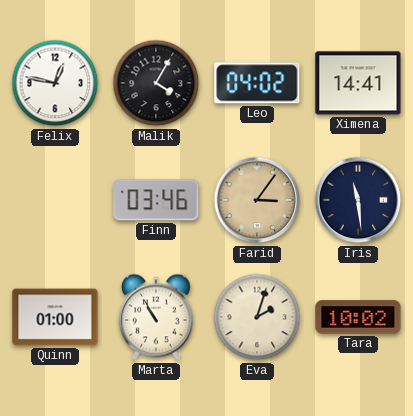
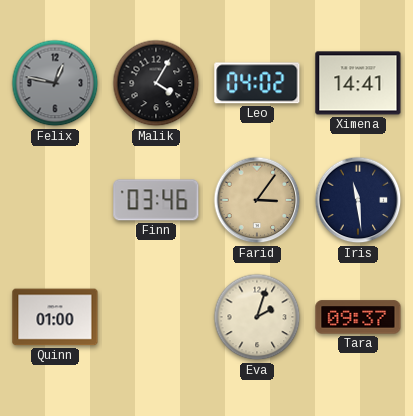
Felix dial: white -> grey
Marta: 10:55 -> none
Tara: 10:02 -> 09:37
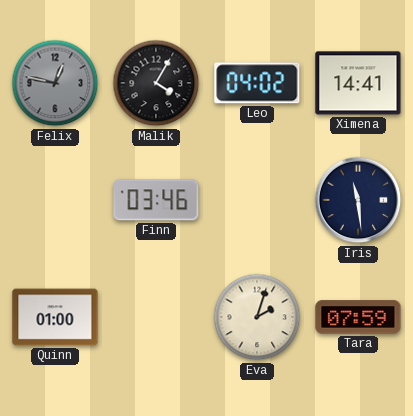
Farid: 3:06 -> none
Tara: 09:37 -> 07:59
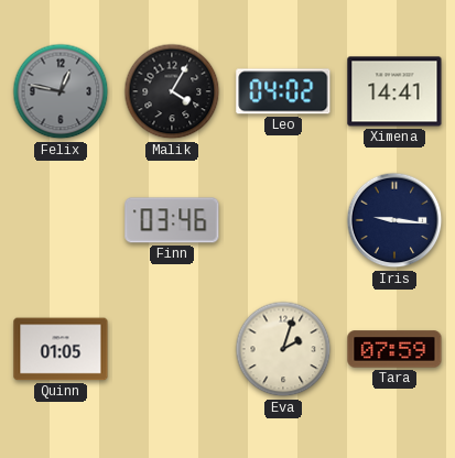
Iris: 11:29 -> 9:16
Quinn: 01:00 -> 01:05
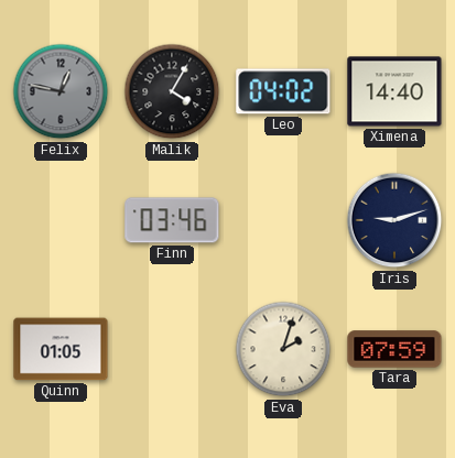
Ximena: 14:41 -> 14:40
Iris: 9:16 -> 9:12
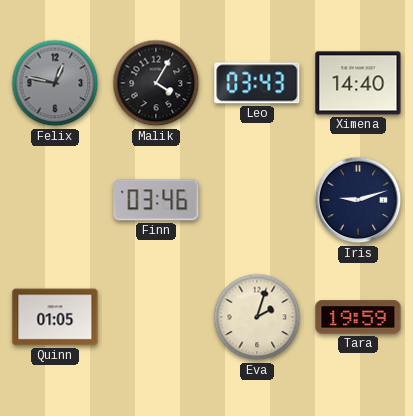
Leo: 04:02 -> 03:43
Tara: 07:59 -> 19:59
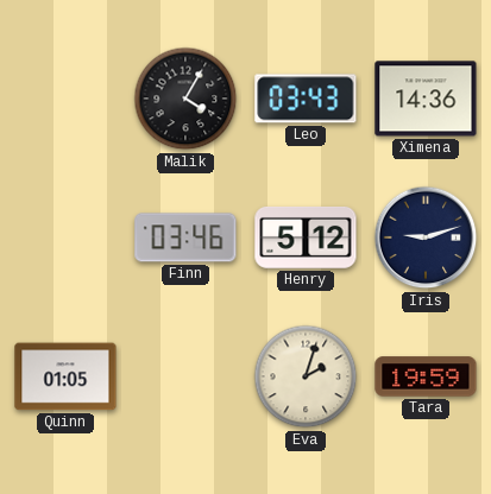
Felix: 12:47 -> none
Ximena: 14:40 -> 14:36
Henry: none -> 5:12
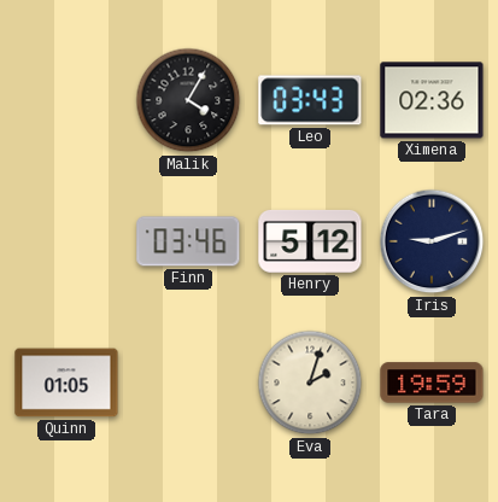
Ximena: 14:36 -> 02:36
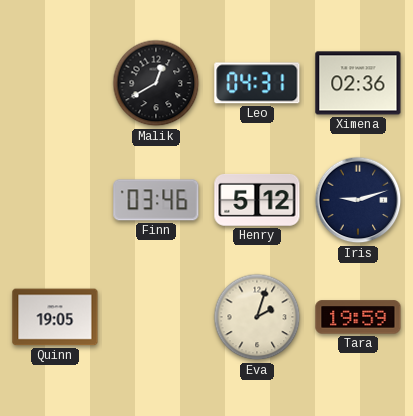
Malik: 4:05 -> 12:40
Leo: 03:43 -> 04:31
Quinn: 01:05 -> 19:05
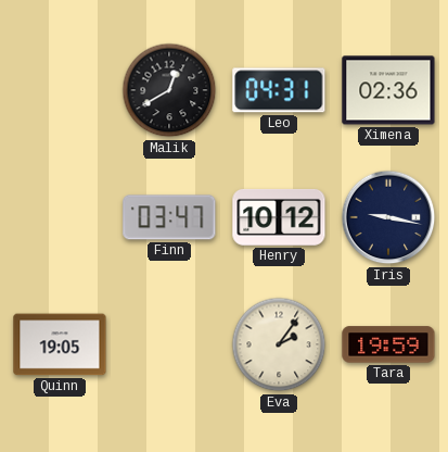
Finn: 03:46 -> 03:47
Henry: 5:12 -> 10:12
Iris: 9:12 -> 9:17
Eva: 2:03 -> 2:06
